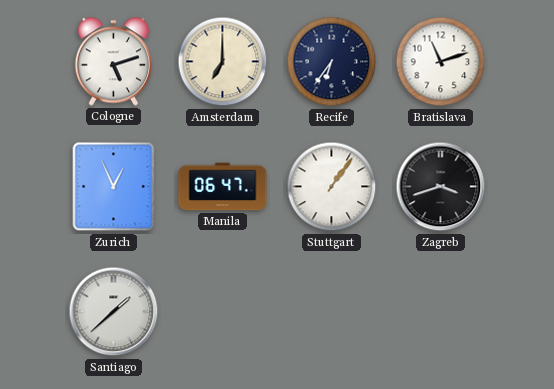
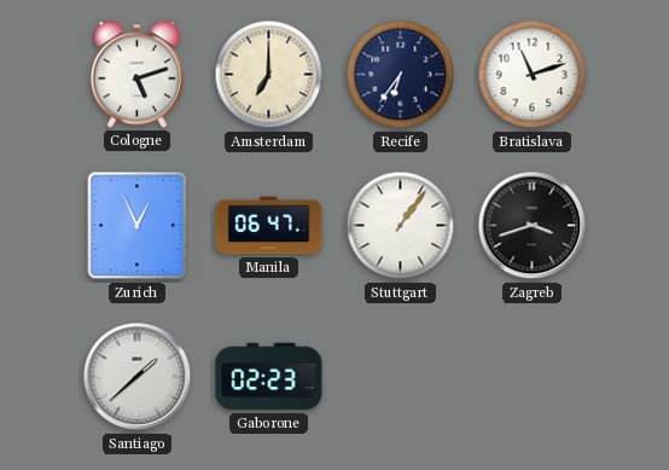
Gaborone: none -> 02:23
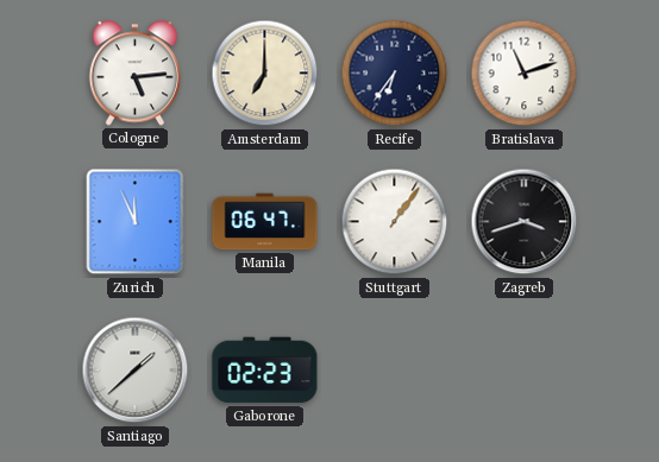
Cologne: 5:12 -> 5:14
Zurich: 12:56 -> 11:56
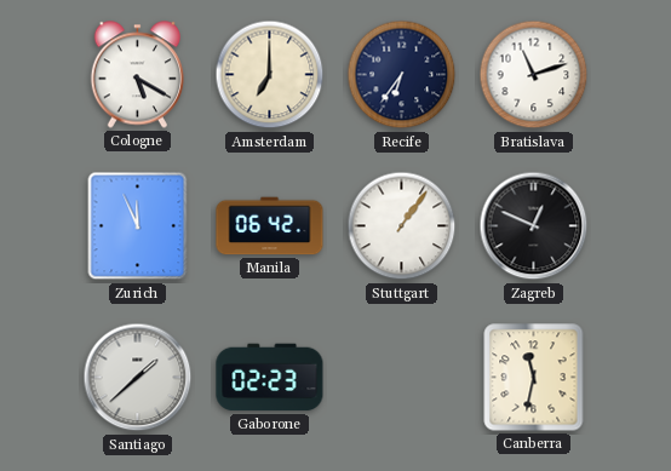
Cologne: 5:14 -> 5:20
Manila: 06:47 -> 06:42
Zagreb: 3:42 -> 12:49
Canberra: none -> 11:32
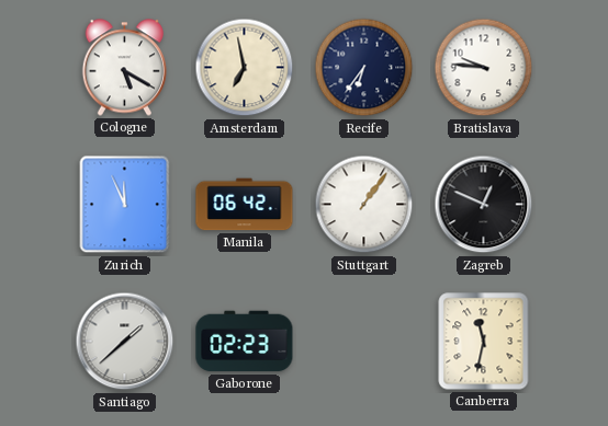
Amsterdam: 7:00 -> 6:58
Bratislava: 11:12 -> 9:46
